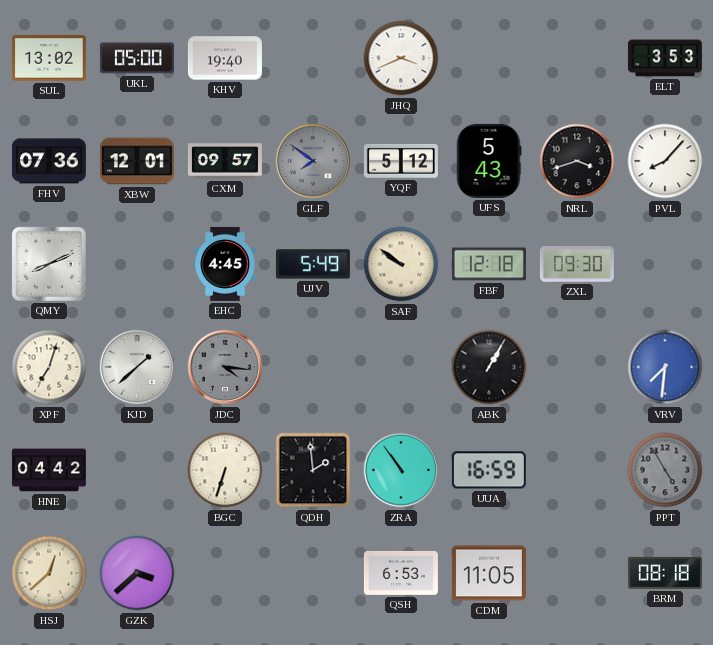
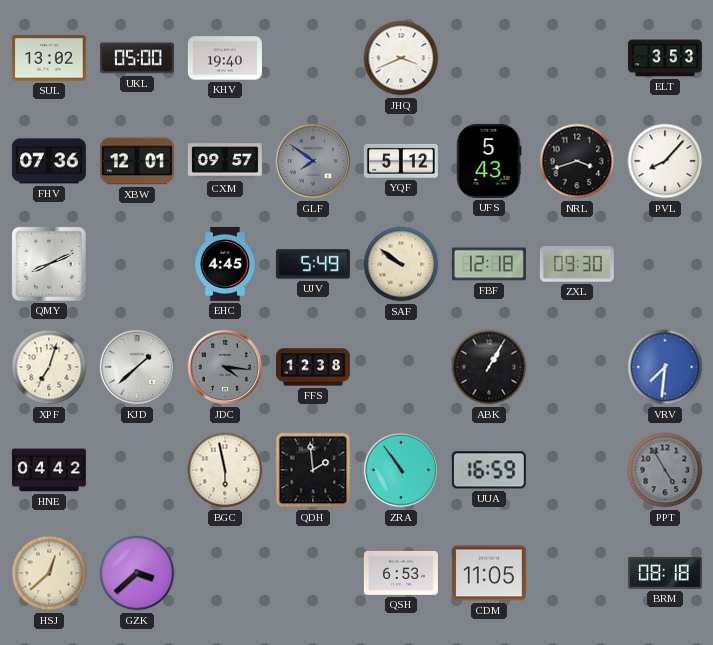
FFS: none -> 12:38
BGC: 6:33 -> 5:58
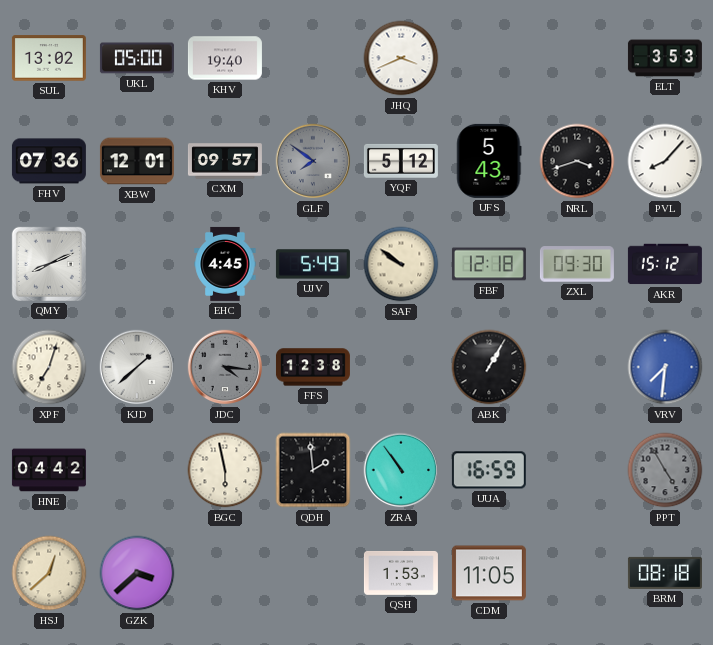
AKR: none -> 15:12
QSH: 6:53 -> 1:53
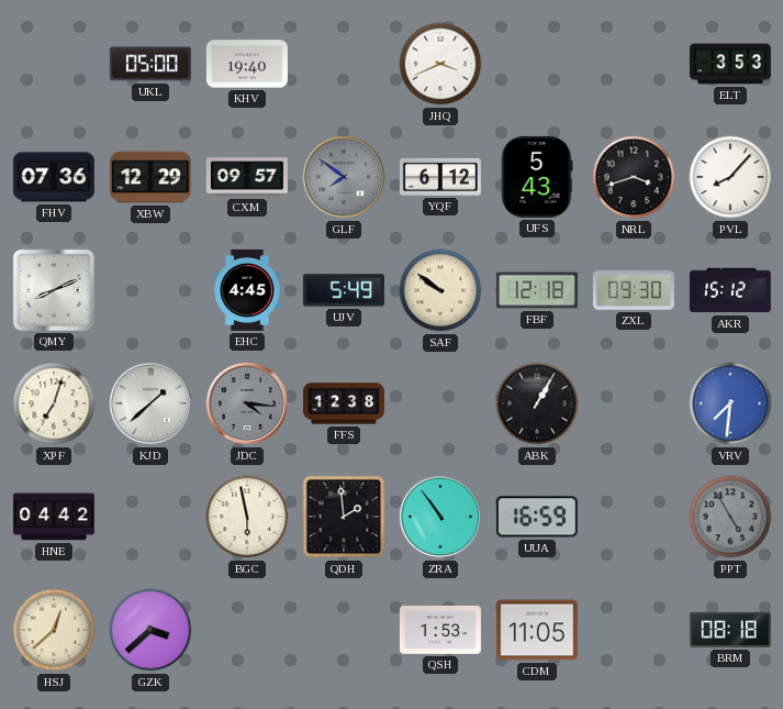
SUL: 13:02 -> none
XBW: 12:01 -> 12:29
YQF: 5:12 -> 6:12
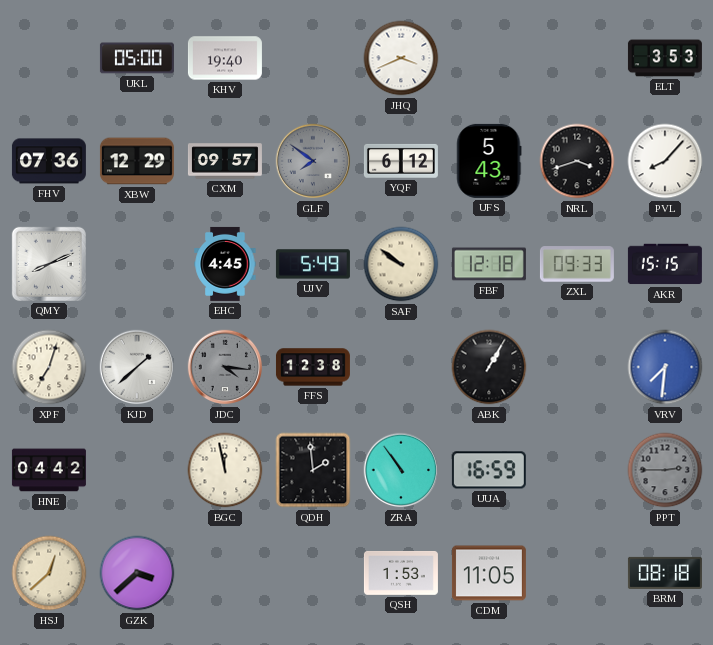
ZXL: 09:30 -> 09:33
AKR: 15:12 -> 15:15
BGC: 5:58 -> 11:58
PPT: 4:55 -> 2:45
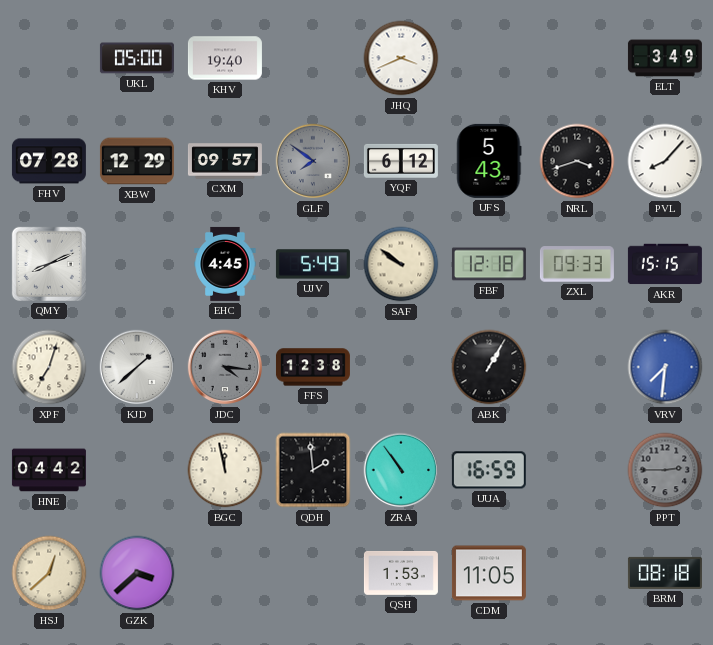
ELT: 3:53 -> 3:49
FHV: 07:36 -> 07:28
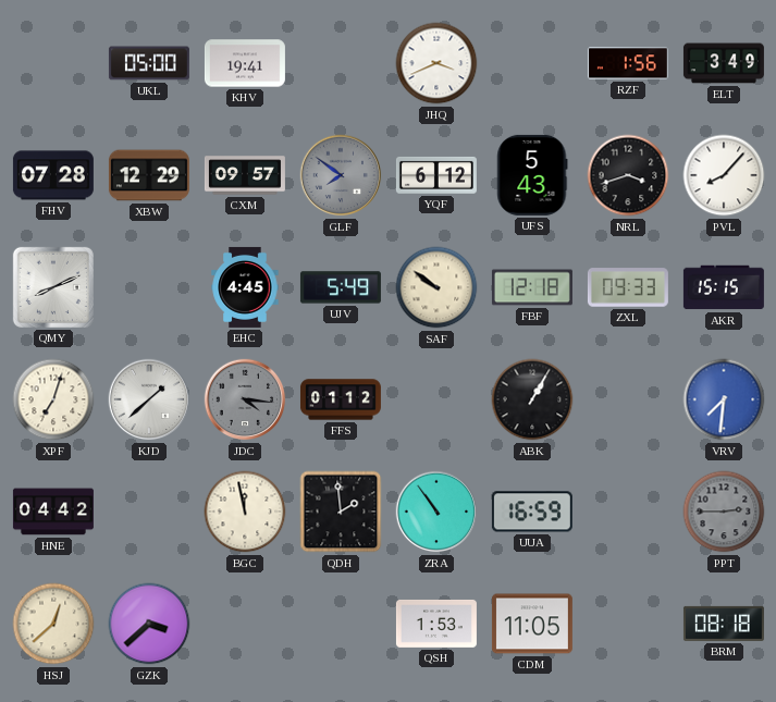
KHV: 19:40 -> 19:41
RZF: none -> 1:56
FFS: 12:38 -> 01:12
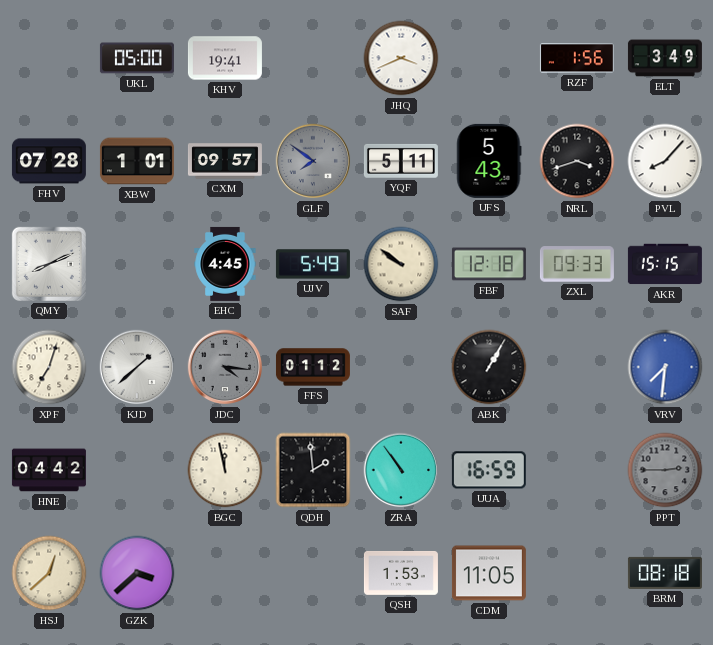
XBW: 12:29 -> 1:01
YQF: 6:12 -> 5:11
